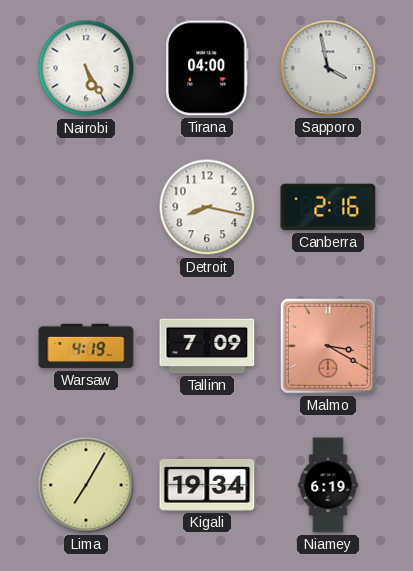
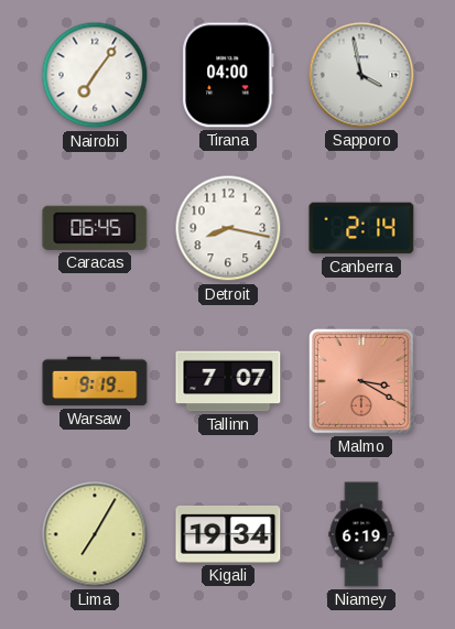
Nairobi: 5:25 -> 7:06
Caracas: none -> 06:45
Canberra: 2:16 -> 2:14
Warsaw: 4:19 -> 9:19
Tallinn: 7:09 -> 7:07
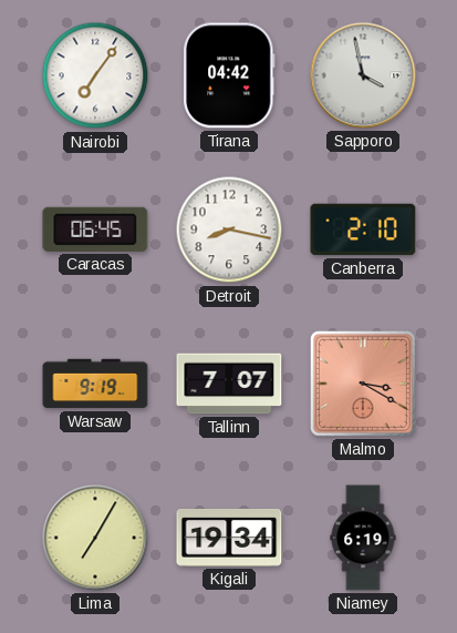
Tirana: 04:00 -> 04:42
Canberra: 2:14 -> 2:10
